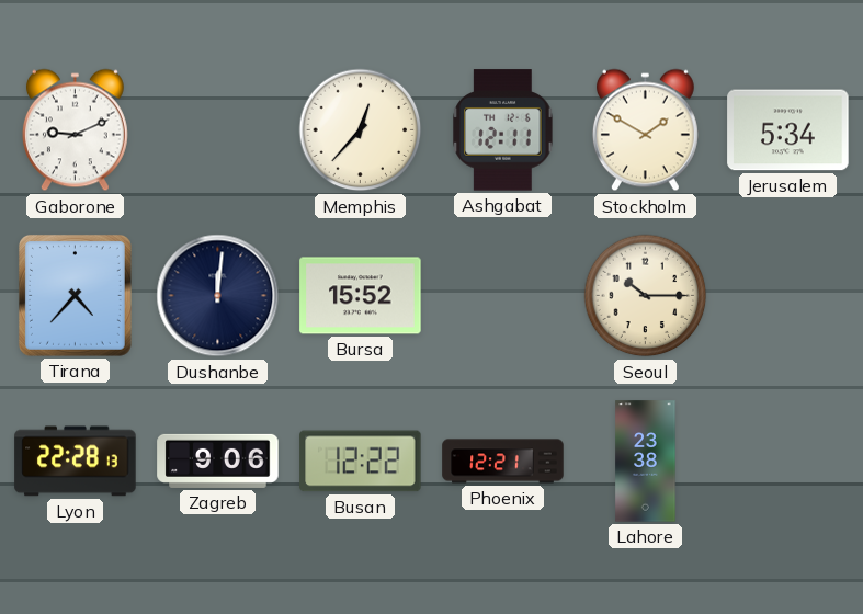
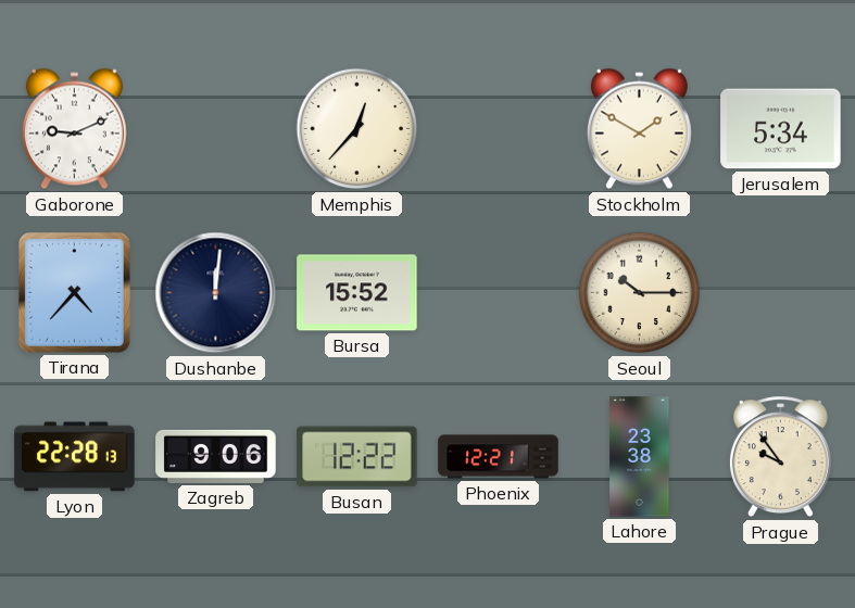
Ashgabat: 12:11 -> none
Prague: none -> 9:54
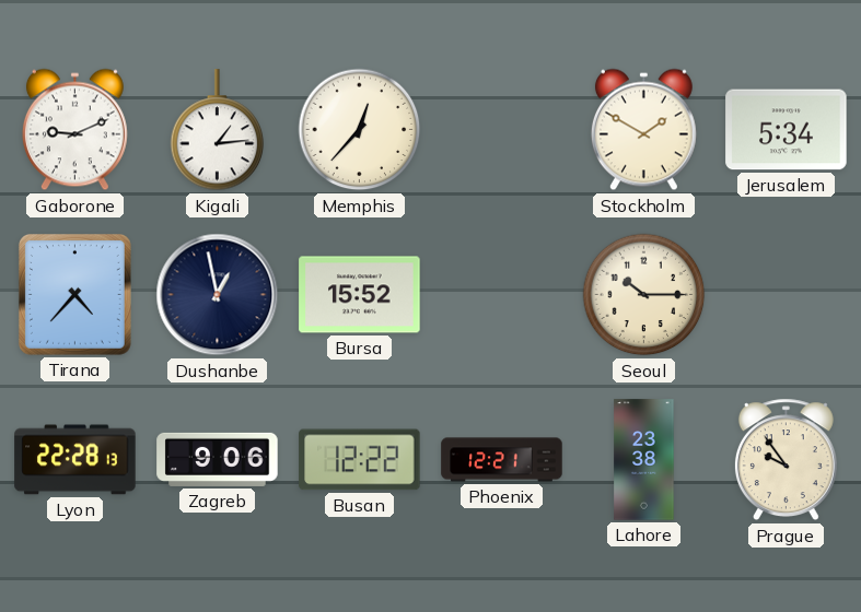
Kigali: none -> 1:14
Dushanbe: 12:01 -> 12:58
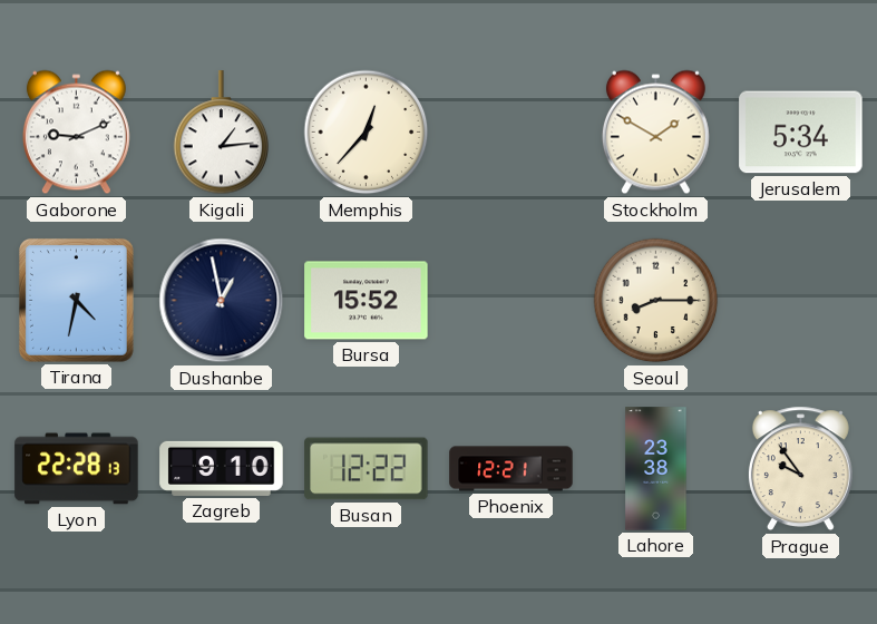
Tirana: 4:37 -> 4:32
Seoul: 10:15 -> 8:15
Zagreb: 9:06 -> 9:10
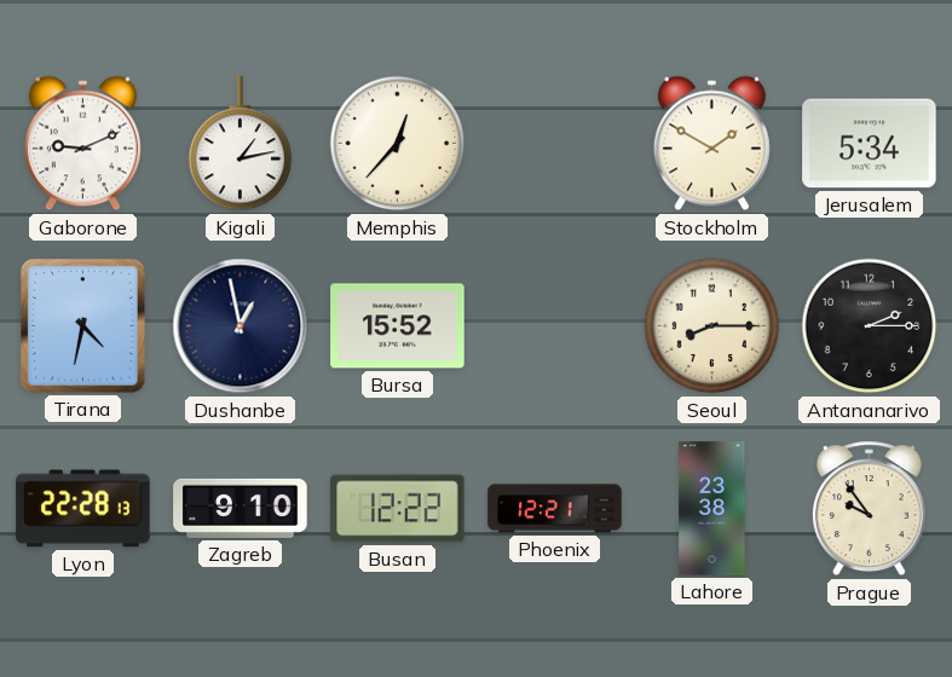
Kigali: 1:14 -> 1:13
Antananarivo: none -> 2:15
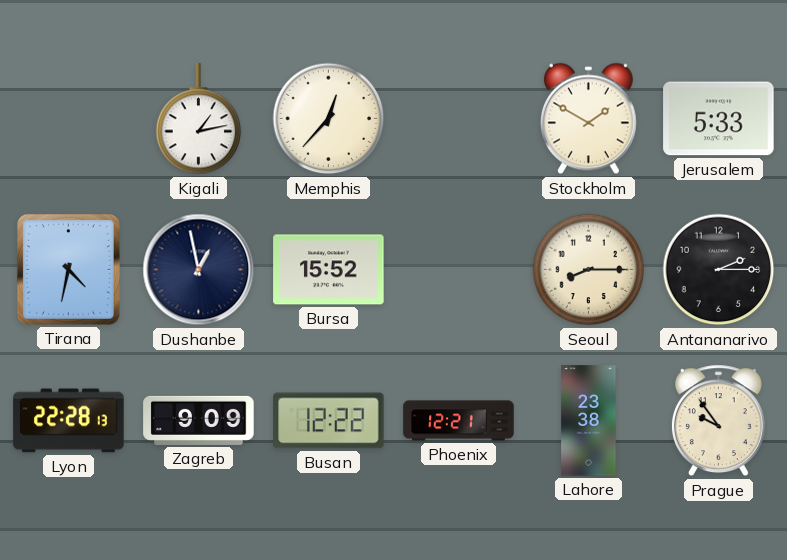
Gaborone: 9:11 -> none
Jerusalem: 5:34 -> 5:33
Zagreb: 9:10 -> 9:09
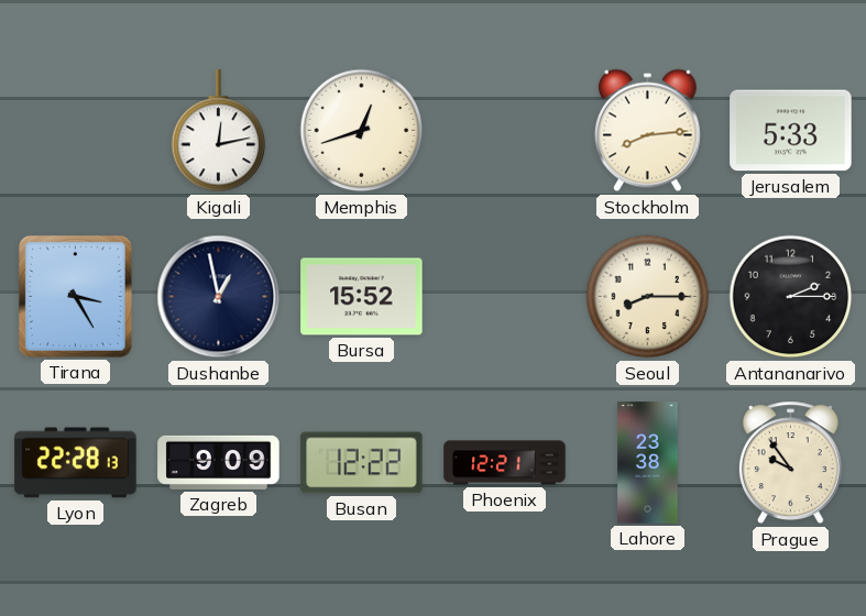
Kigali: 1:13 -> 12:13
Memphis: 12:37 -> 12:42
Stockholm: 1:50 -> 8:14
Tirana: 4:32 -> 3:25
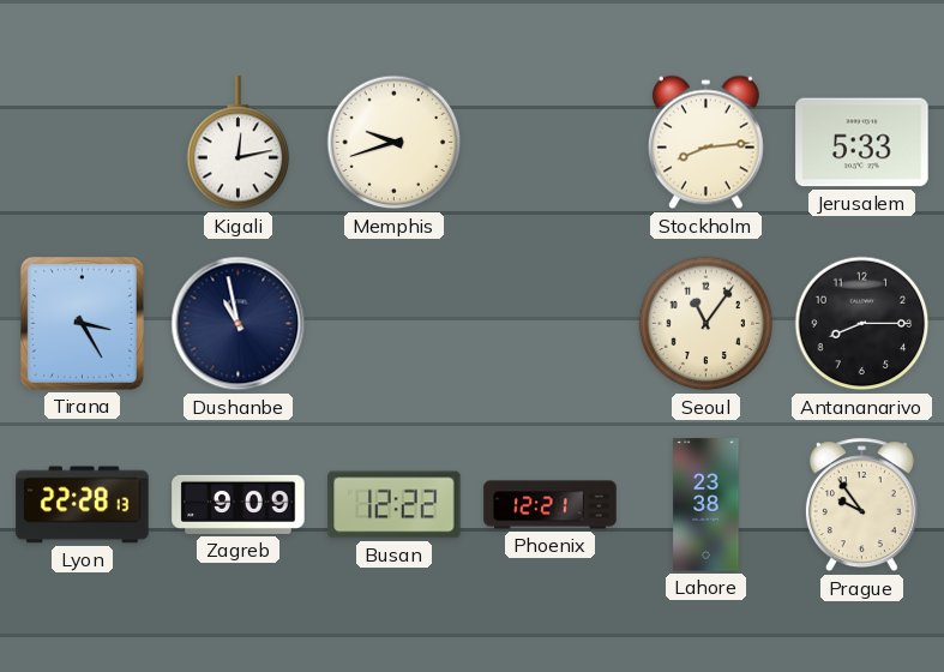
Memphis: 12:42 -> 9:42
Dushanbe: 12:58 -> 10:58
Bursa: 15:52 -> none
Seoul: 8:15 -> 11:06
Antananarivo: 2:15 -> 8:15
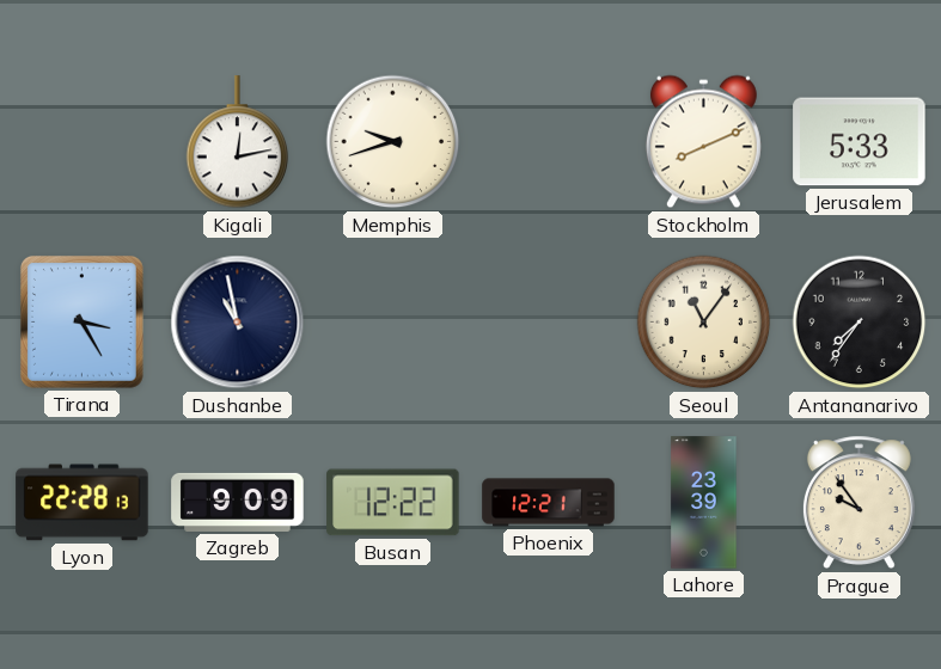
Stockholm: 8:14 -> 8:11
Antananarivo: 8:15 -> 7:36
Lahore: 23:38 -> 23:39
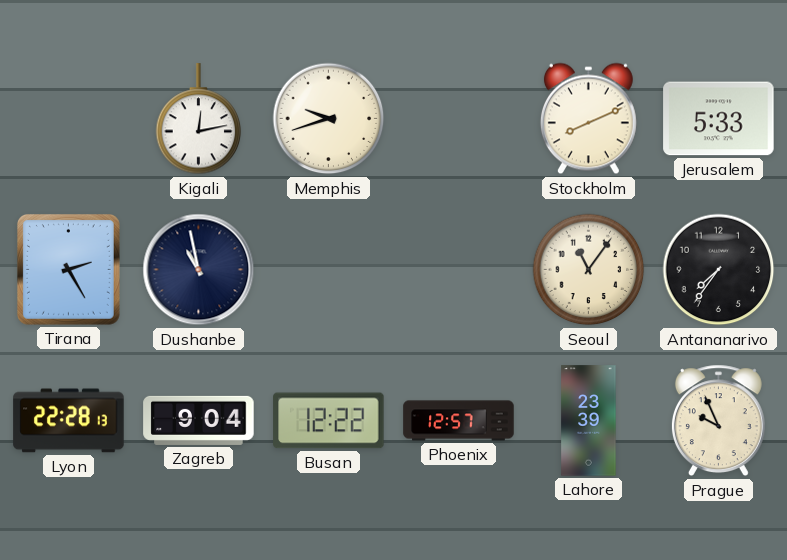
Tirana: 3:25 -> 2:25
Zagreb: 9:09 -> 9:04
Phoenix: 12:21 -> 12:57
Prague: 9:54 -> 9:56
